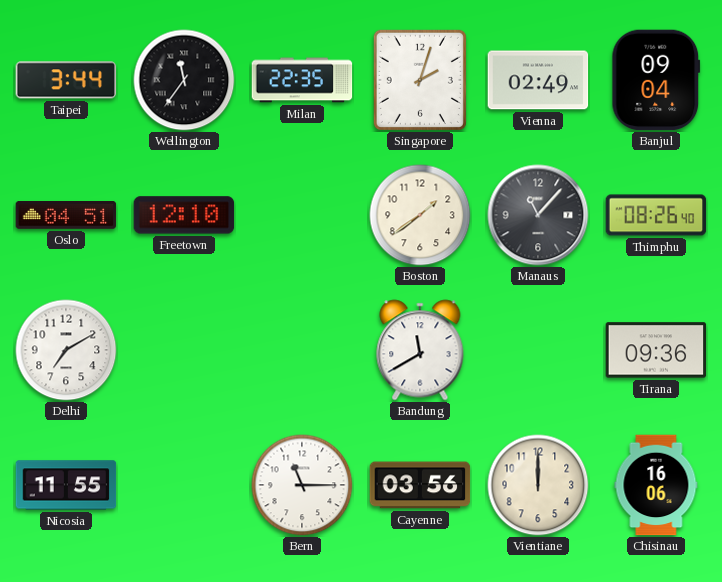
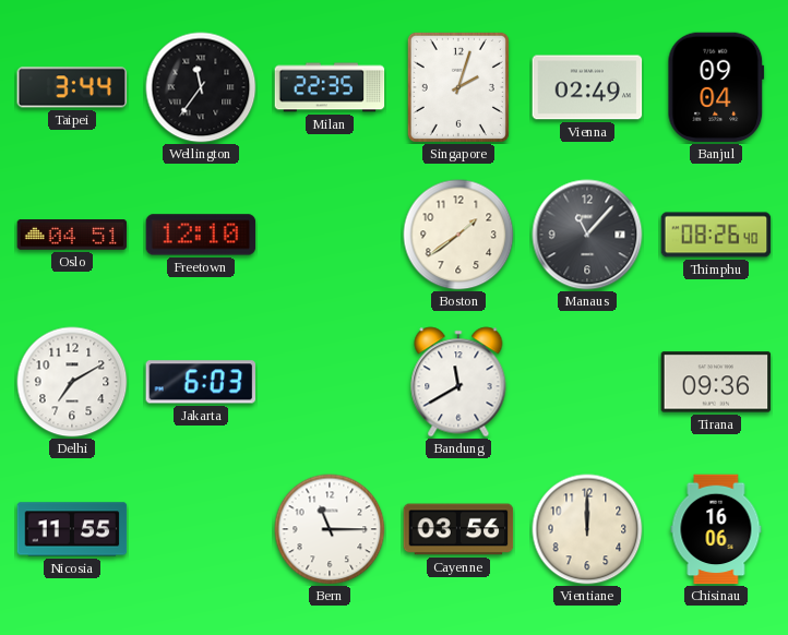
Jakarta: none -> 6:03
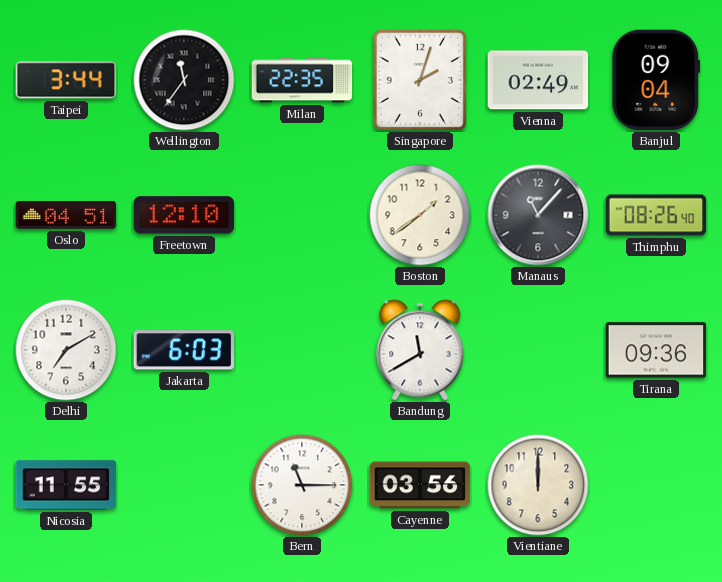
Chisinau: 16:06 -> none
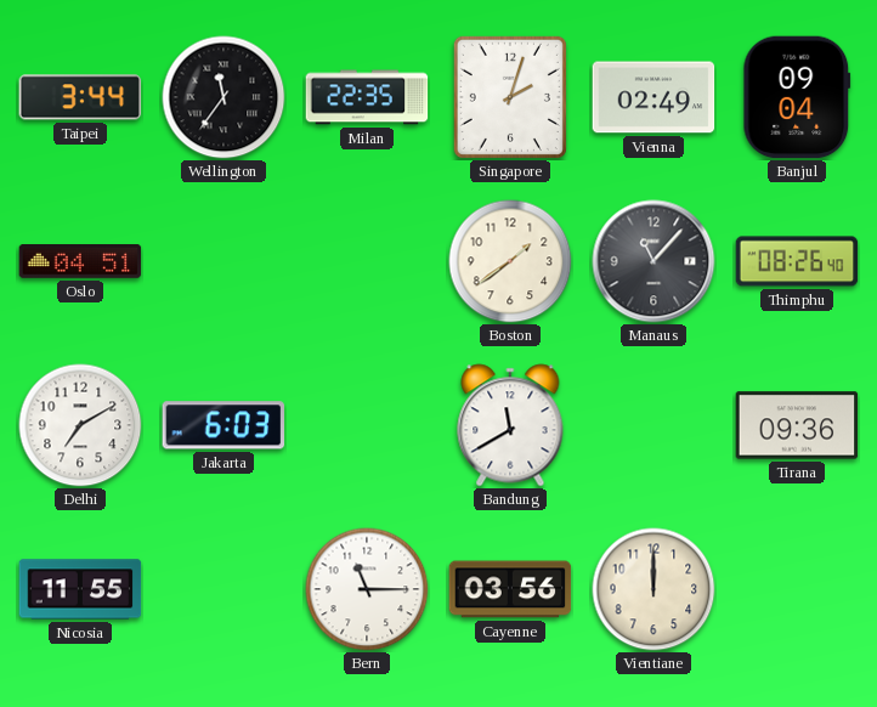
Freetown: 12:10 -> none
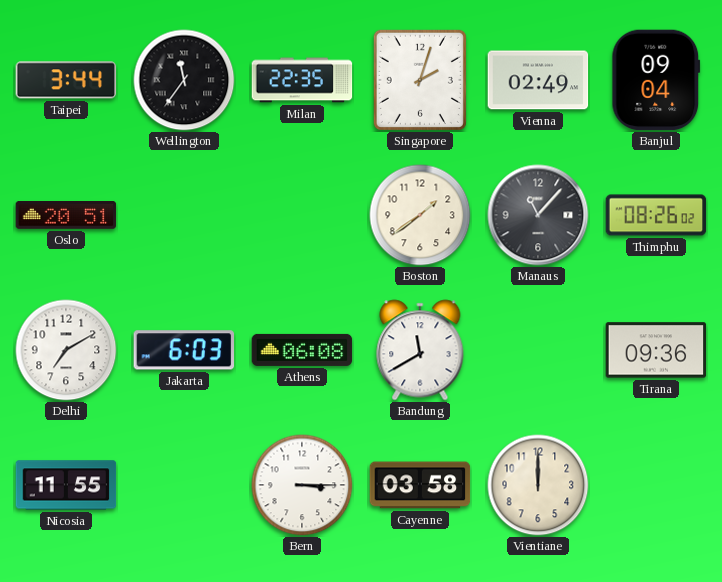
Oslo: 04:51 -> 20:51
Thimphu: 08:26:40 -> 08:26:02
Athens: none -> 06:08
Bern: 11:15 -> 3:15
Cayenne: 03:56 -> 03:58
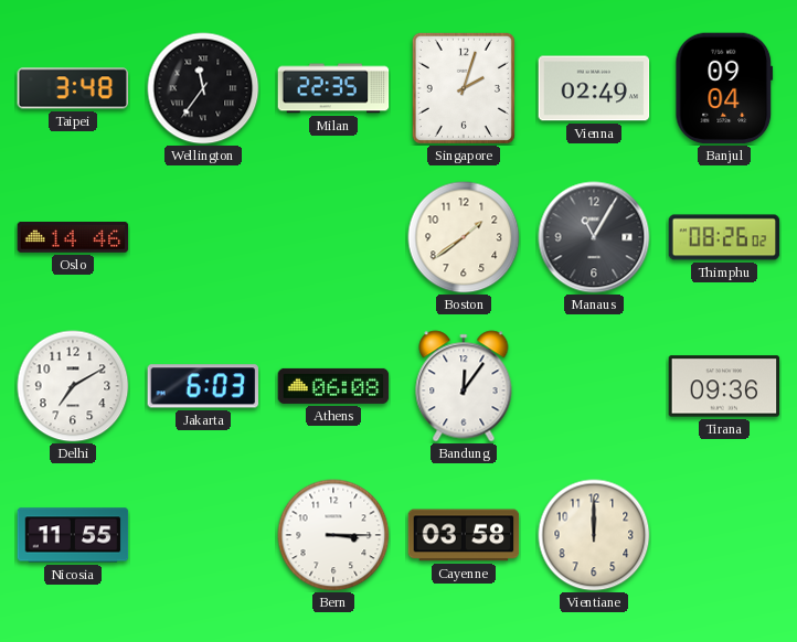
Taipei: 3:44 -> 3:48
Oslo: 20:51 -> 14:46
Manaus: 11:07 -> 11:05
Bandung: 11:40 -> 12:06
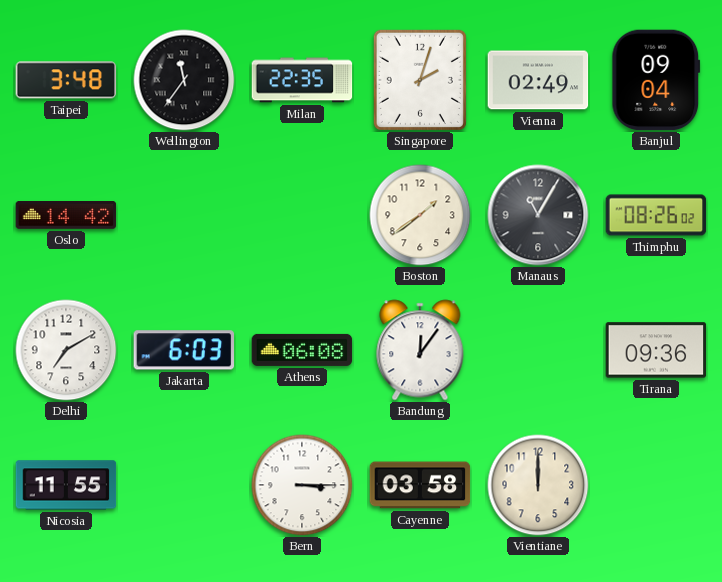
Oslo: 14:46 -> 14:42
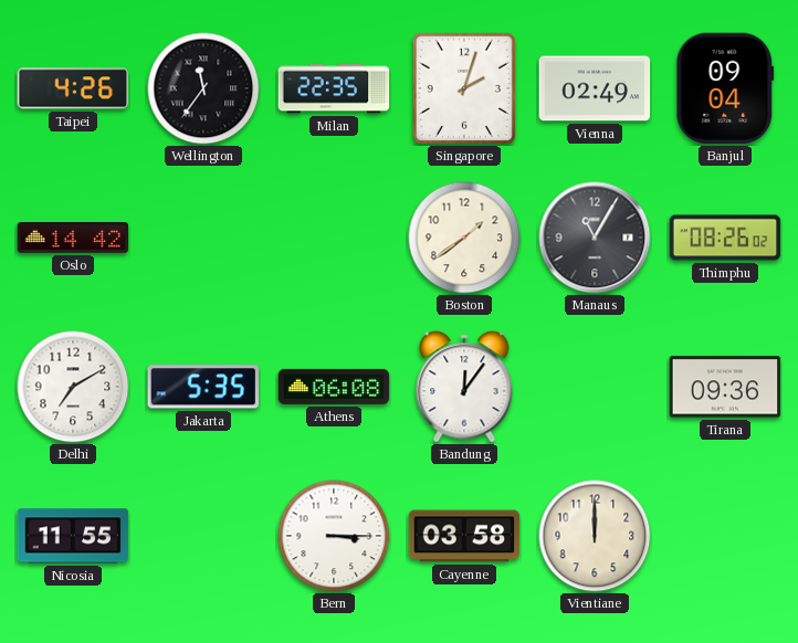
Taipei: 3:48 -> 4:26
Jakarta: 6:03 -> 5:35
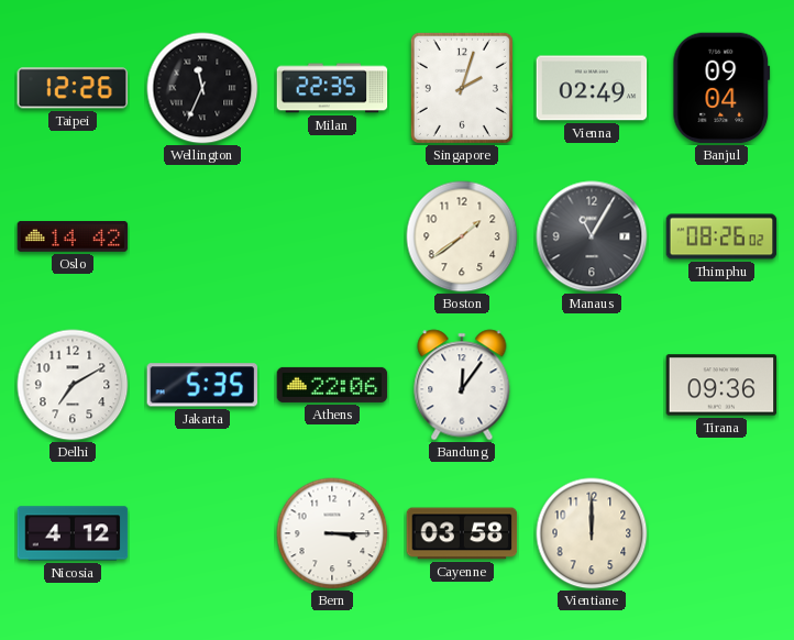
Taipei: 4:26 -> 12:26
Wellington: 11:36 -> 11:34
Athens: 06:08 -> 22:06
Nicosia: 11:55 -> 4:12
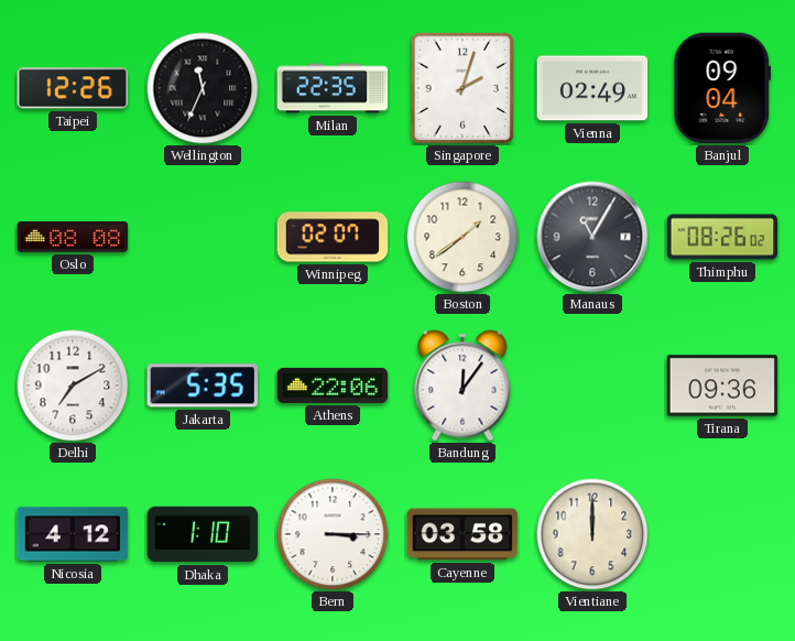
Oslo: 14:42 -> 08:08
Winnipeg: none -> 02:07
Dhaka: none -> 1:10
